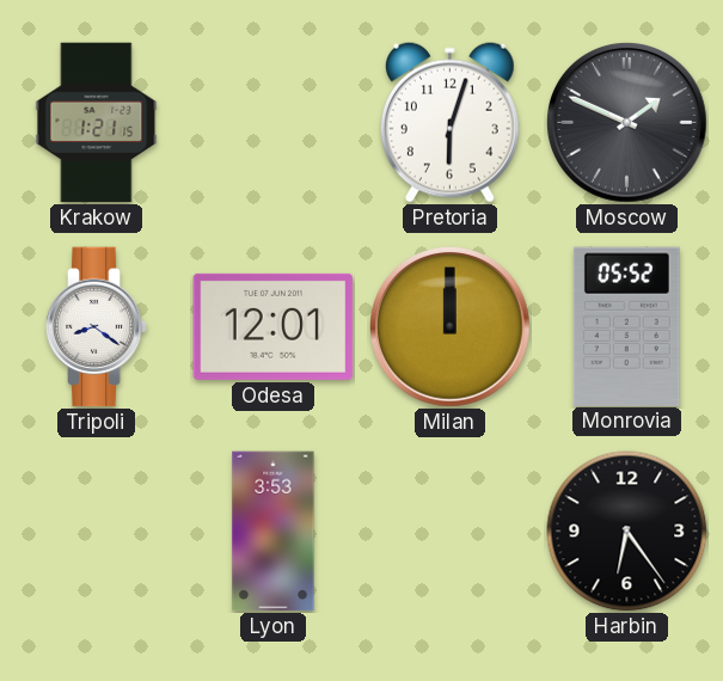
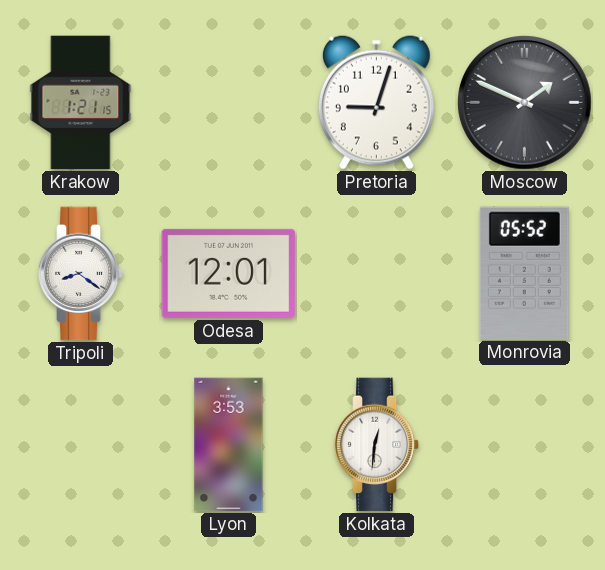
Pretoria: 6:03 -> 9:03
Milan: 12:00 -> none
Kolkata: none -> 12:31
Harbin: 6:24 -> none
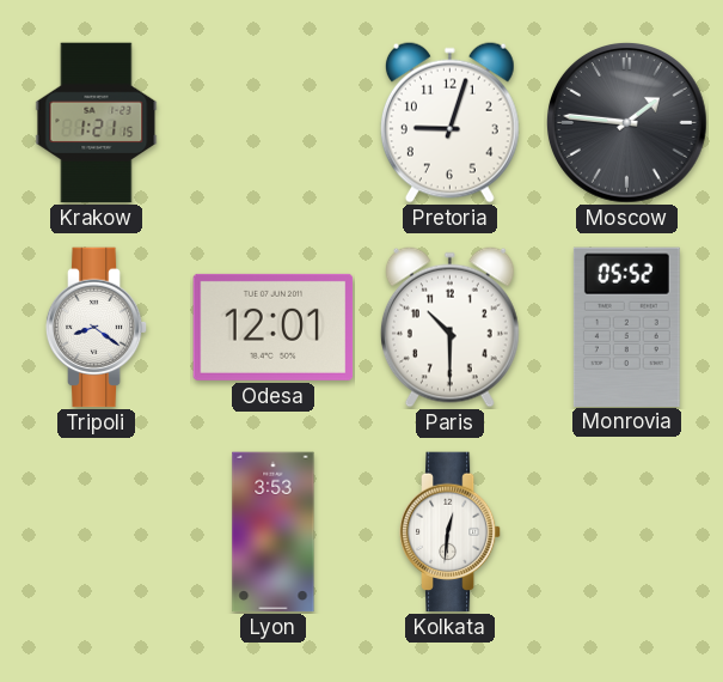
Moscow: 1:49 -> 1:46
Paris: none -> 10:30
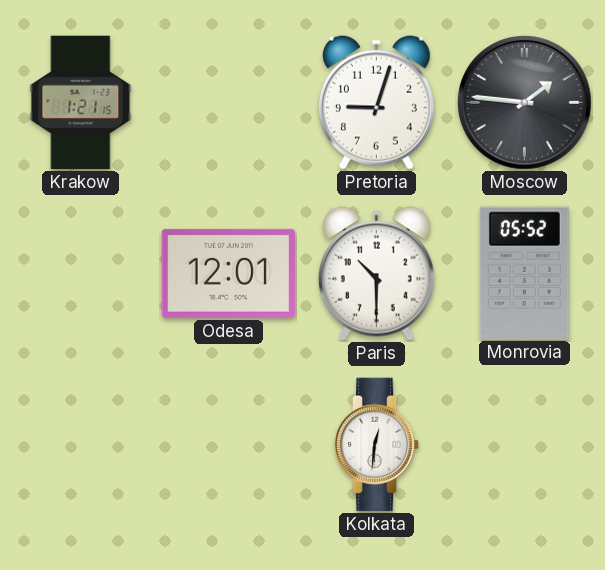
Tripoli: 8:21 -> none
Lyon: 3:53 -> none
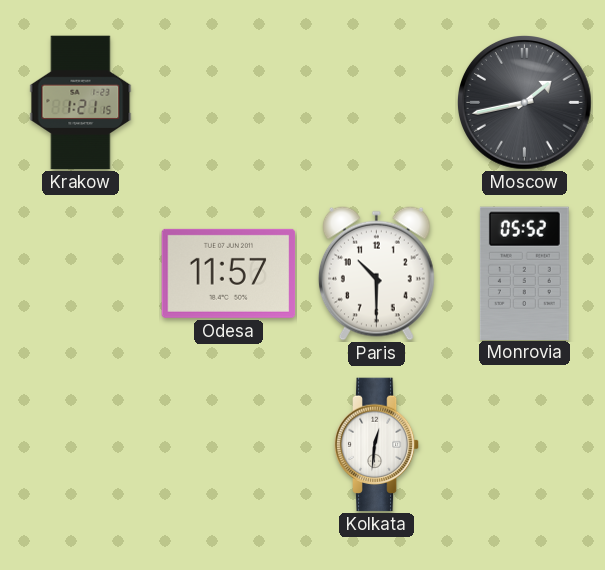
Pretoria: 9:03 -> none
Moscow: 1:46 -> 1:43
Odesa: 12:01 -> 11:57
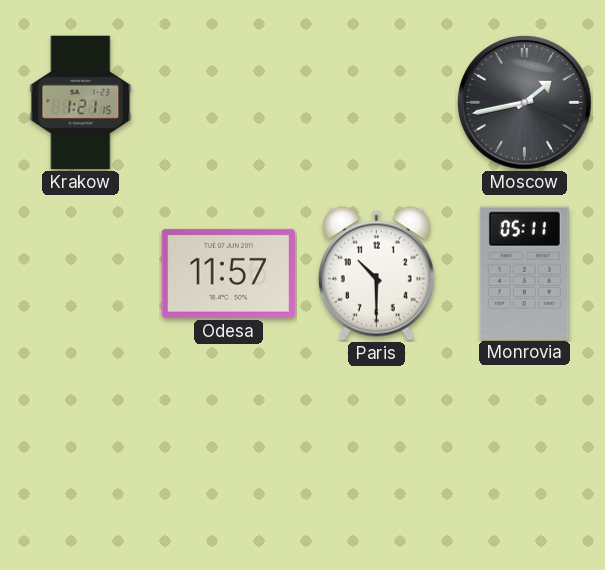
Monrovia: 05:52 -> 05:11
Kolkata: 12:31 -> none
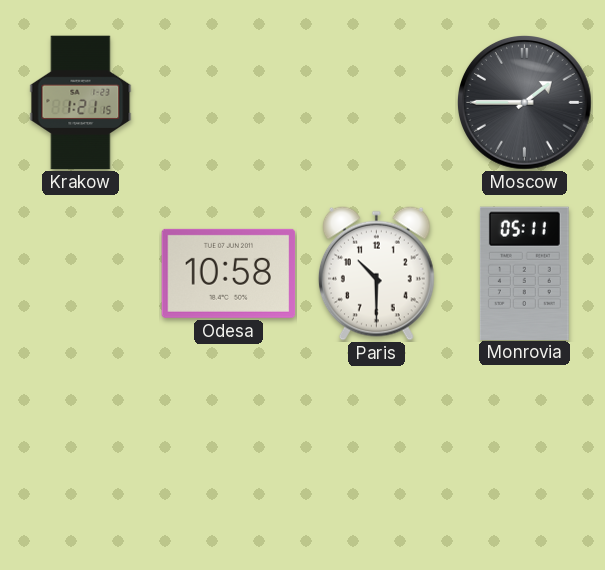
Moscow: 1:43 -> 1:45
Odesa: 11:57 -> 10:58
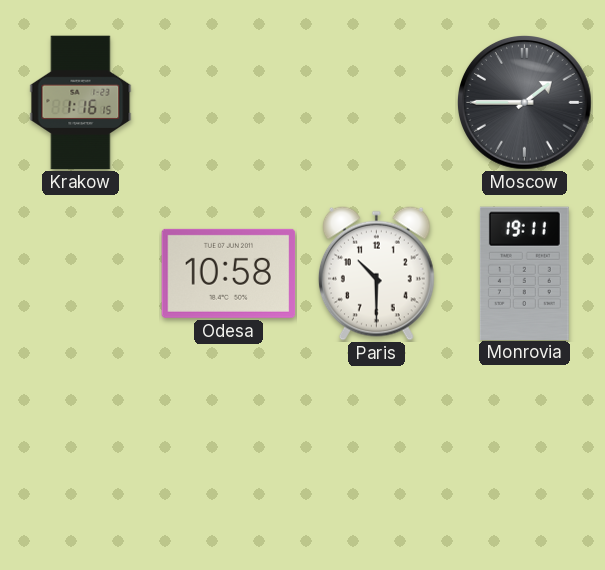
Krakow: 1:21 -> 1:16
Monrovia: 05:11 -> 19:11
